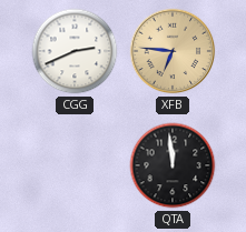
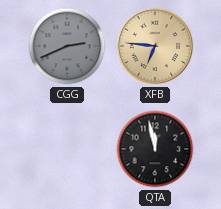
CGG dial: white -> grey
QTA: 11:59 -> 11:58
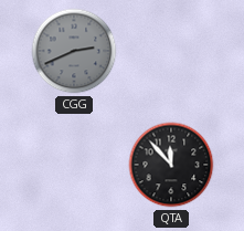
XFB: 6:46 -> none
QTA: 11:58 -> 11:53
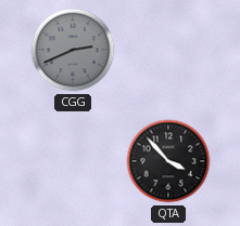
QTA: 11:53 -> 3:53
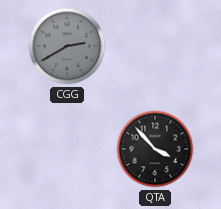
CGG: 2:41 -> 2:40
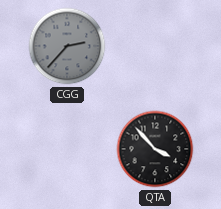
CGG: 2:40 -> 2:37
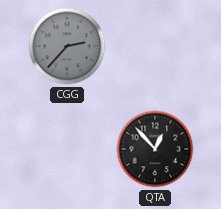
QTA: 3:53 -> 12:53
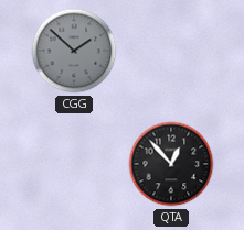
CGG: 2:37 -> 1:52
